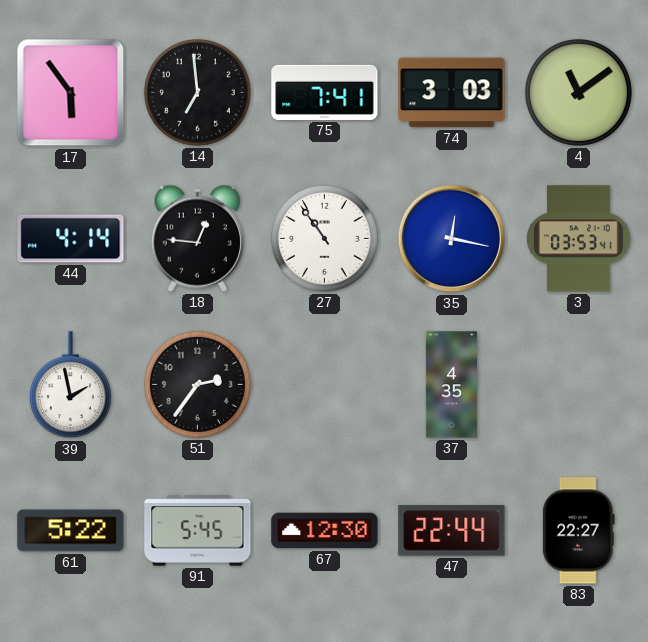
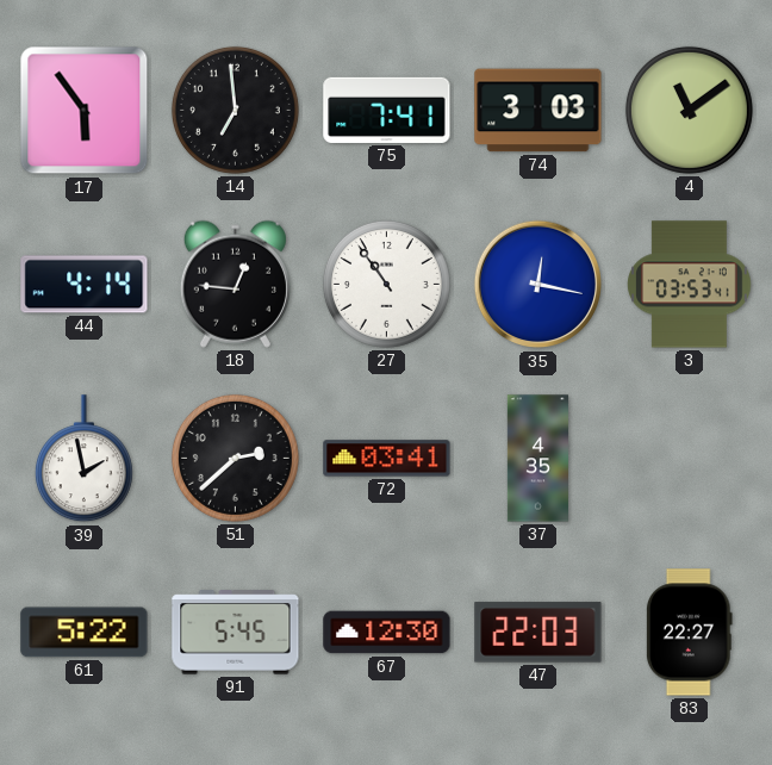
51: 2:36 -> 2:38
72: none -> 03:41
47: 22:44 -> 22:03
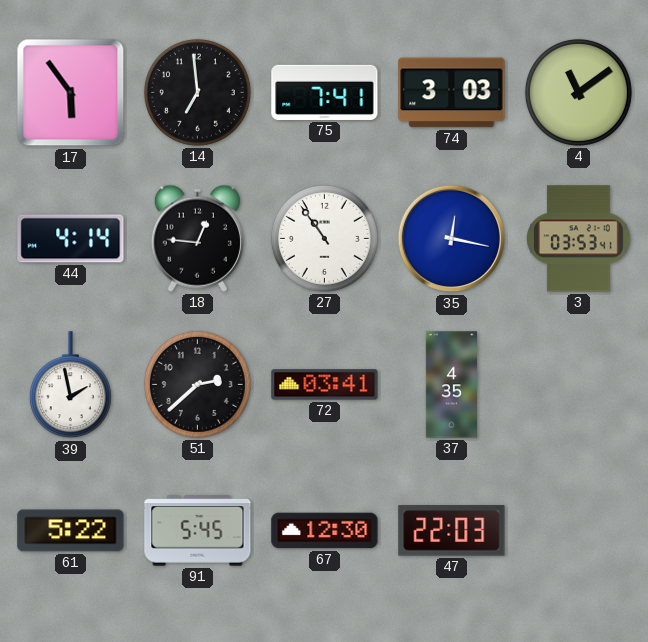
83: 22:27 -> none
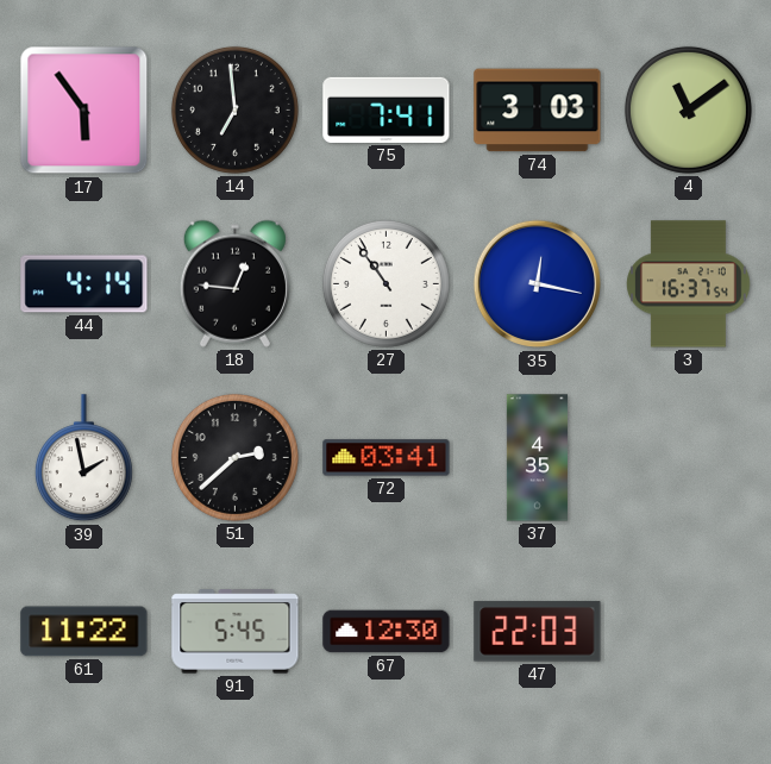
3: 03:53 -> 16:37
61: 5:22 -> 11:22
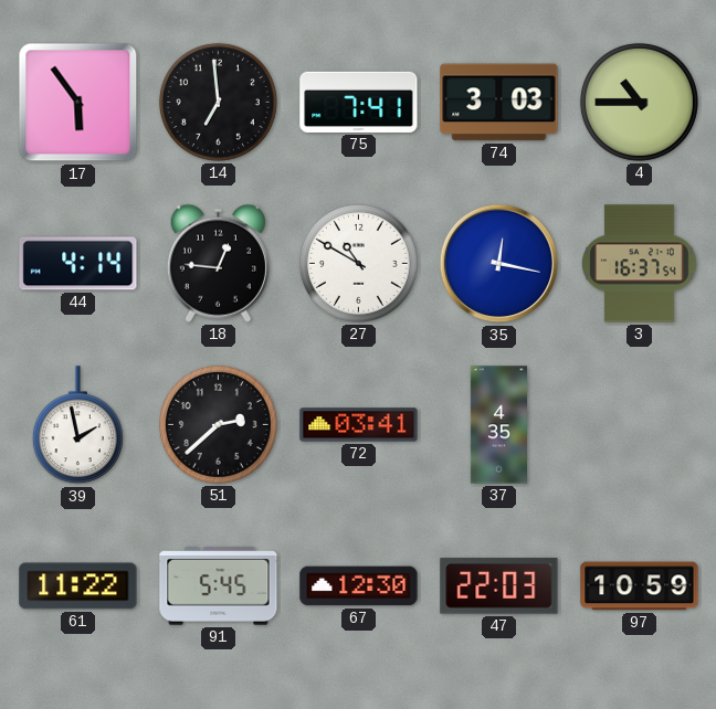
4: 11:09 -> 10:45
27: 10:54 -> 10:50
97: none -> 10:59
